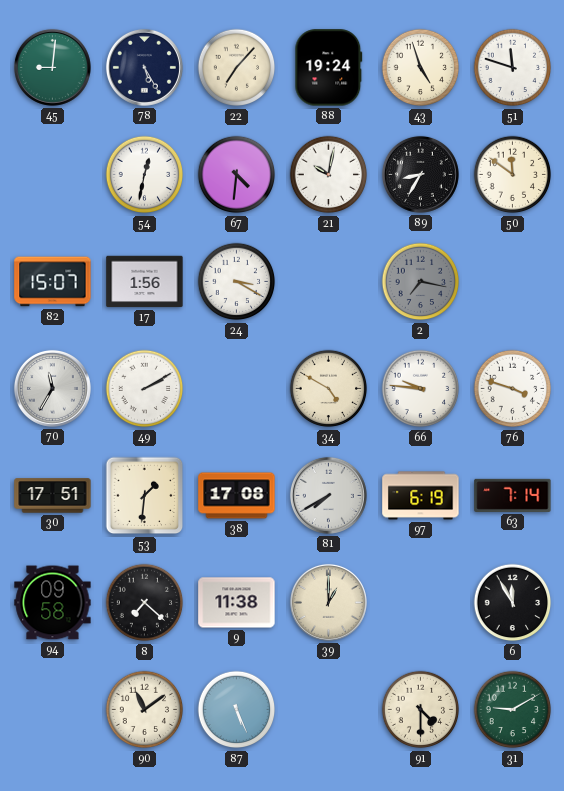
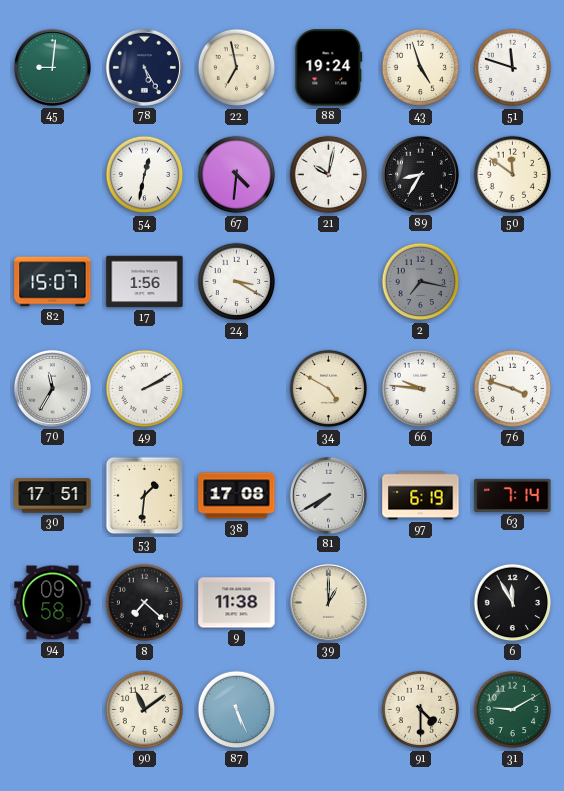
22: 7:07 -> 6:58
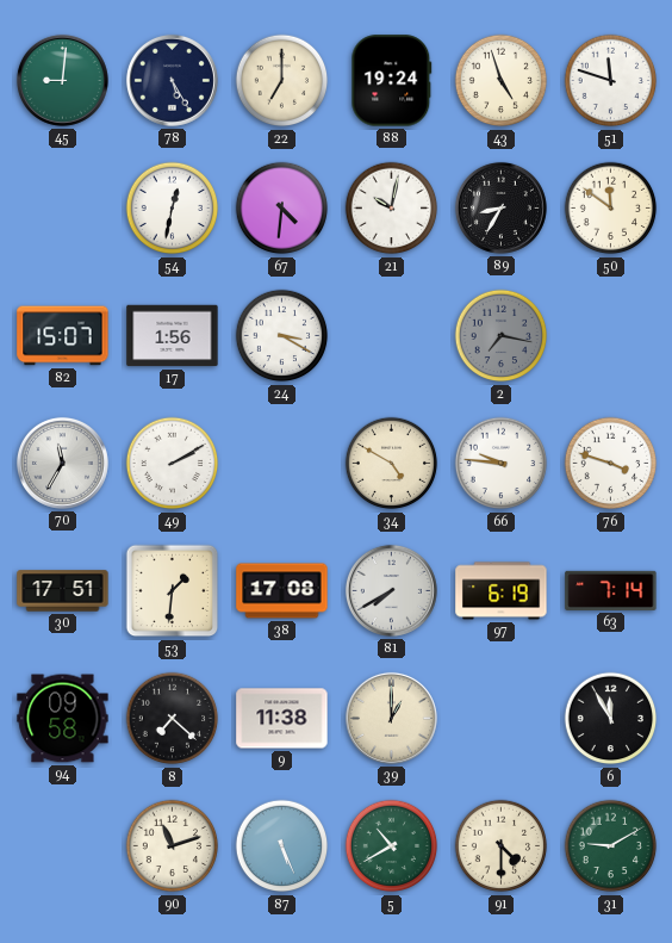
22: 6:58 -> 7:00
90: 11:09 -> 11:12
5: none -> 10:40
